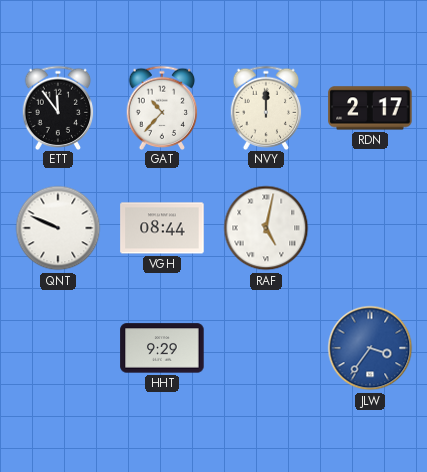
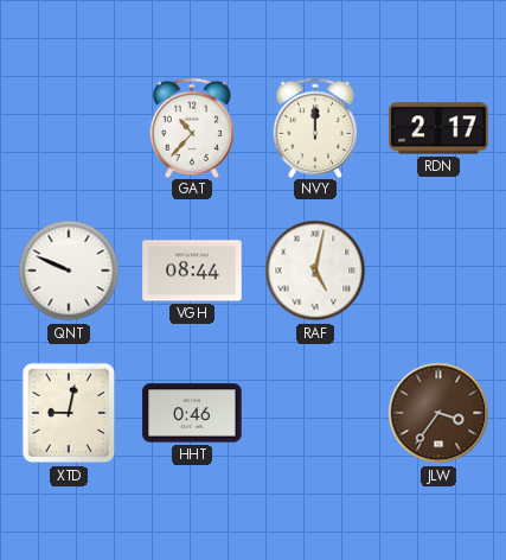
ETT: 11:54 -> none
XTD: none -> 9:02
HHT: 9:29 -> 0:46
JLW dial: blue -> brown
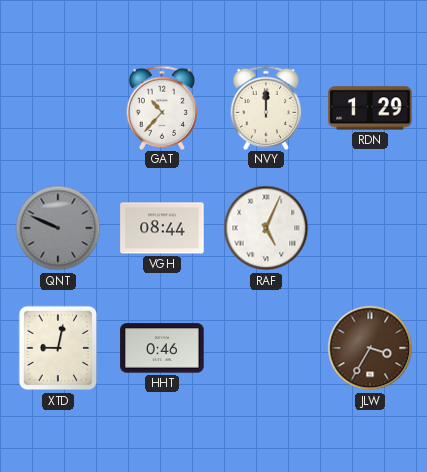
RDN: 2:17 -> 1:29
QNT dial: white -> grey
RAF: 5:02 -> 5:04
JLW: 3:36 -> 3:35
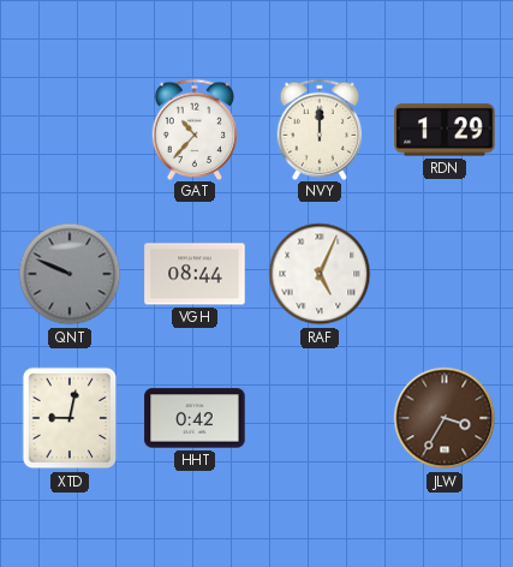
HHT: 0:46 -> 0:42
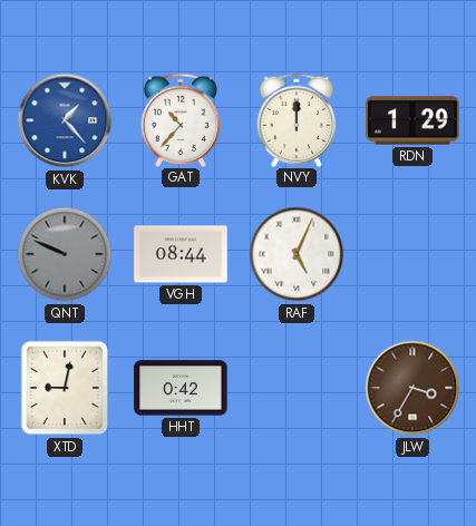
KVK: none -> 1:23
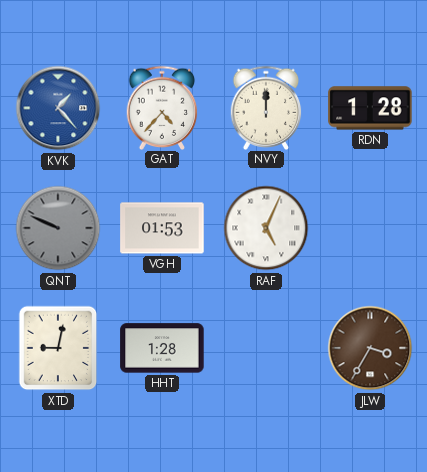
GAT: 10:37 -> 4:37
RDN: 1:29 -> 1:28
VGH: 08:44 -> 01:53
HHT: 0:42 -> 1:28
